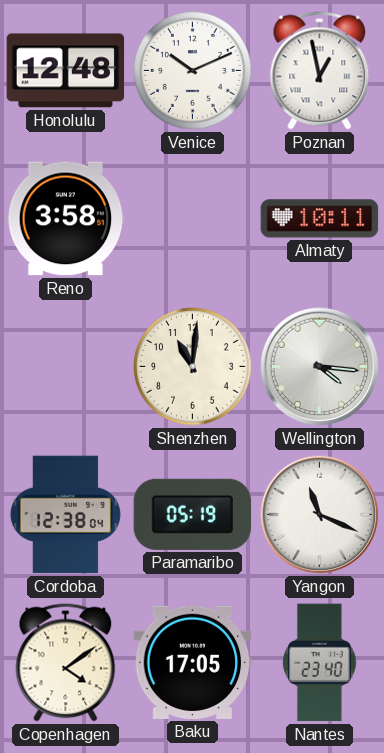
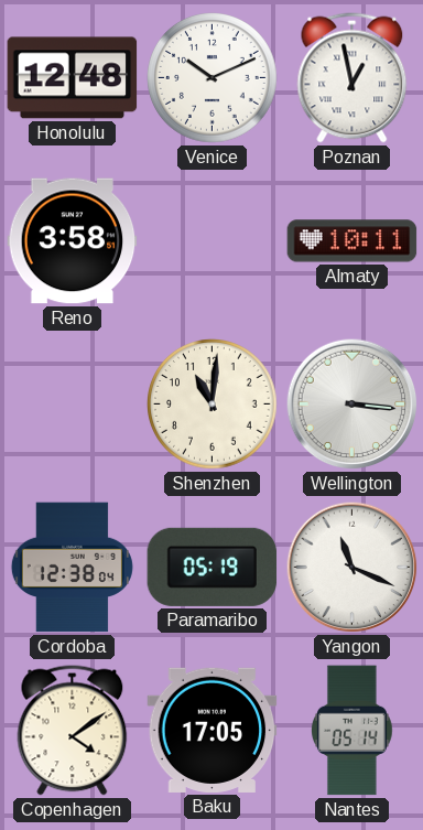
Wellington: 4:16 -> 3:16
Nantes: 23:40 -> 05:14
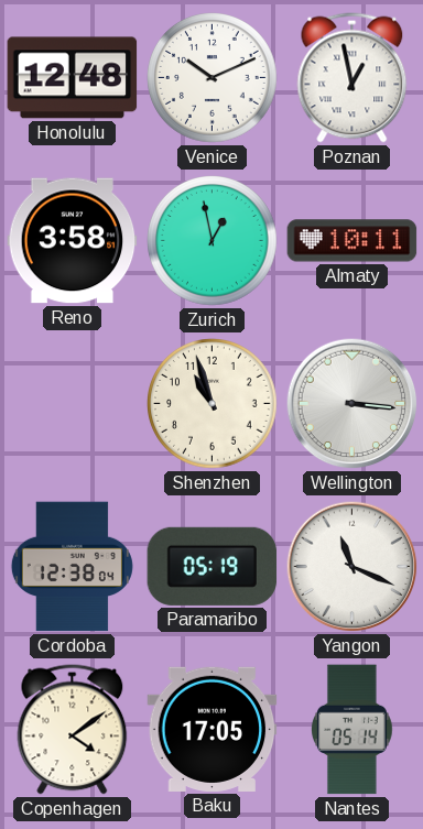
Zurich: none -> 12:58
Shenzhen: 11:01 -> 10:57
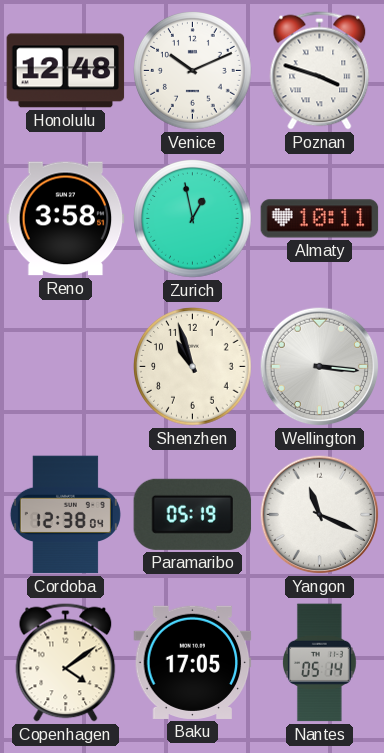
Poznan: 12:58 -> 3:48
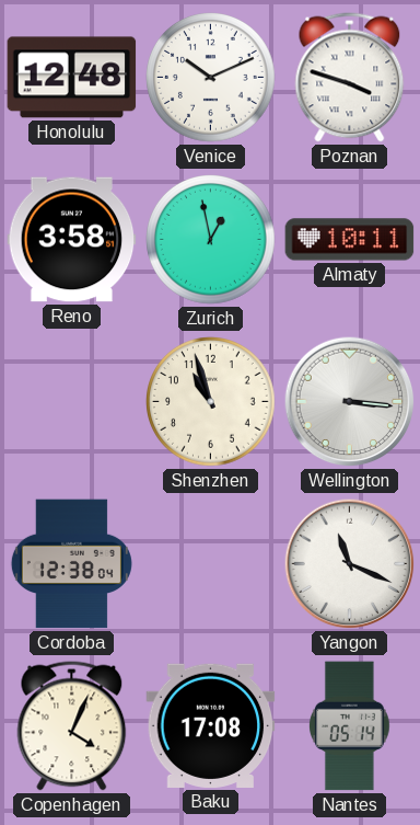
Paramaribo: 05:19 -> none
Copenhagen: 4:09 -> 4:04
Baku: 17:05 -> 17:08
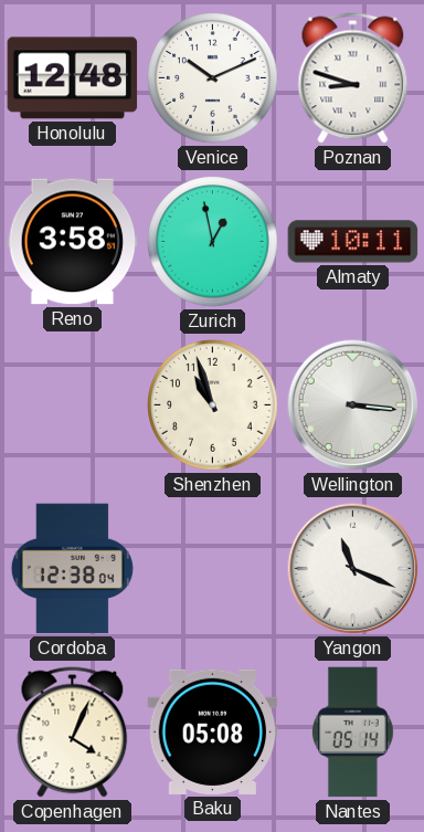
Poznan: 3:48 -> 8:48
Baku: 17:08 -> 05:08
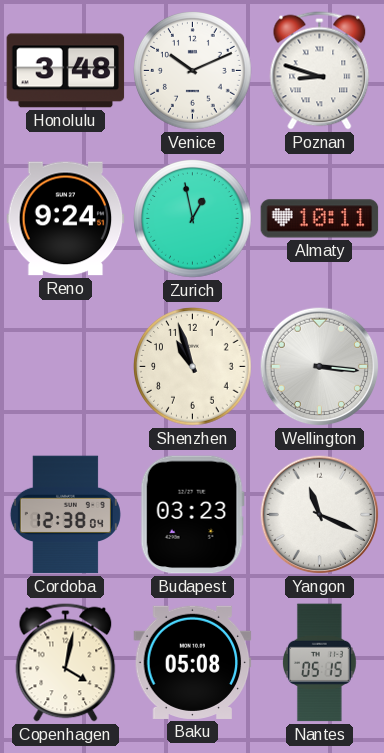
Honolulu: 12:48 -> 3:48
Reno: 3:58 -> 9:24
Budapest: none -> 03:23
Copenhagen: 4:04 -> 4:02
Nantes: 05:14 -> 05:15
